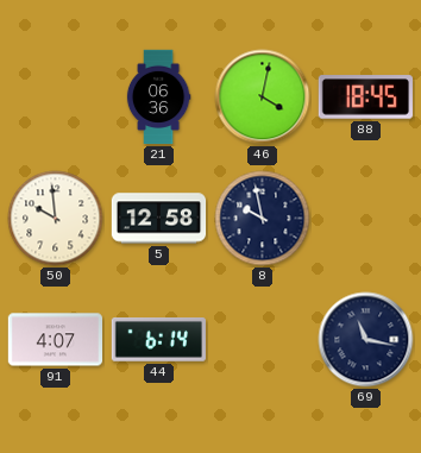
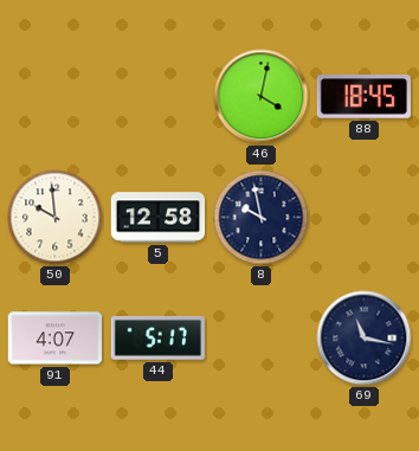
21: 06:36 -> none
44: 6:14 -> 5:17
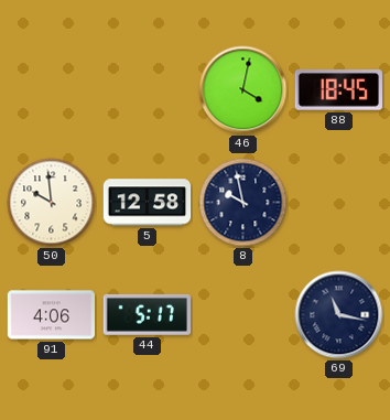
91: 4:07 -> 4:06
